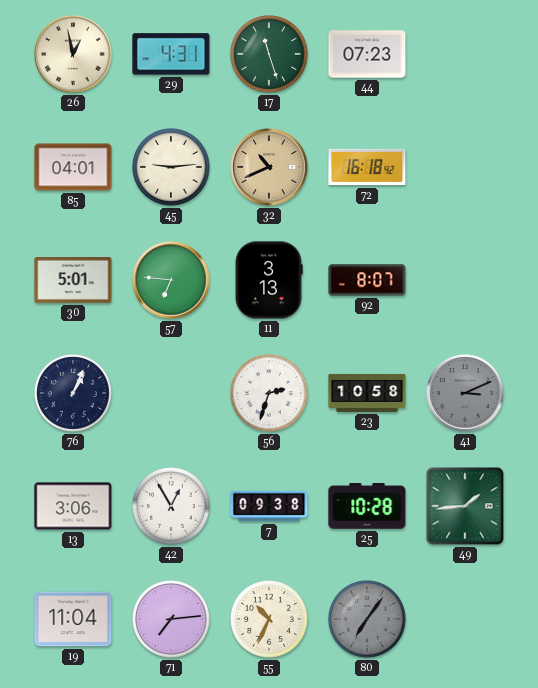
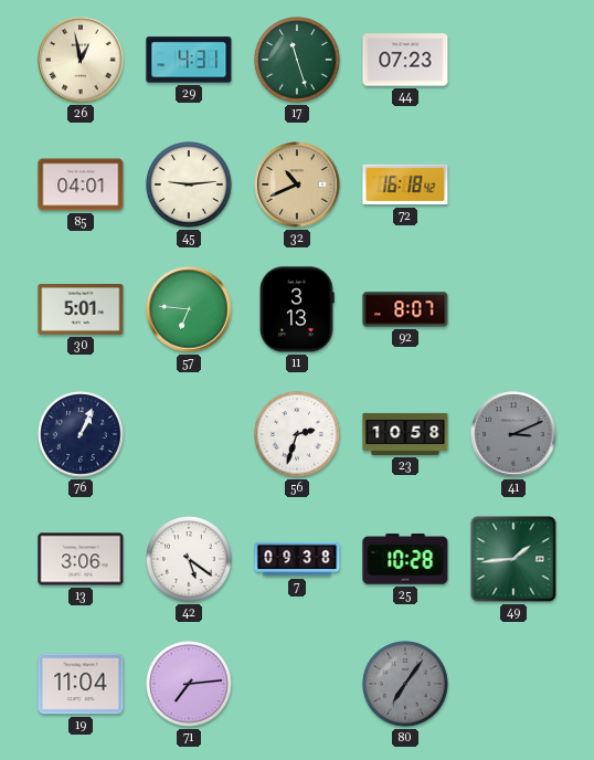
42: 12:55 -> 5:21
55: 10:34 -> none
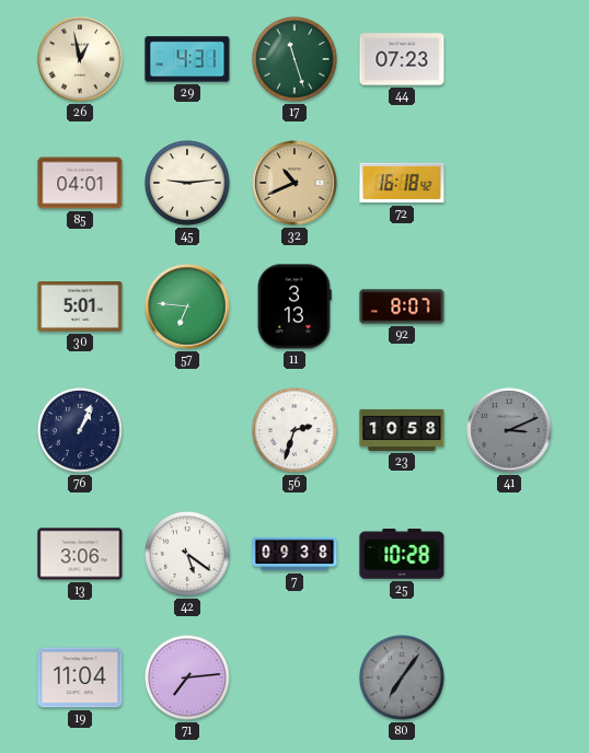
49: 1:44 -> none
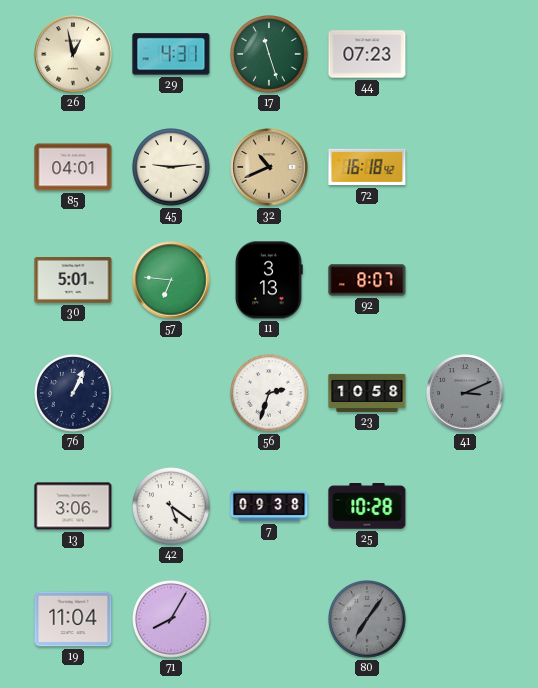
71: 7:14 -> 8:05
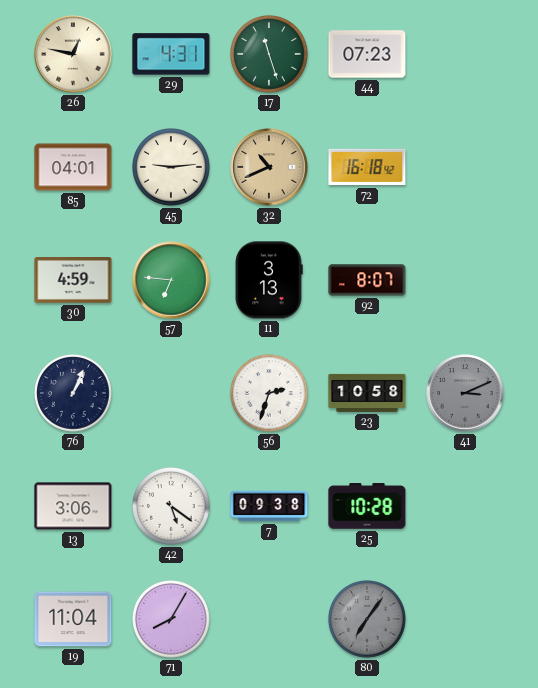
26: 12:58 -> 12:47
30: 5:01 -> 4:59
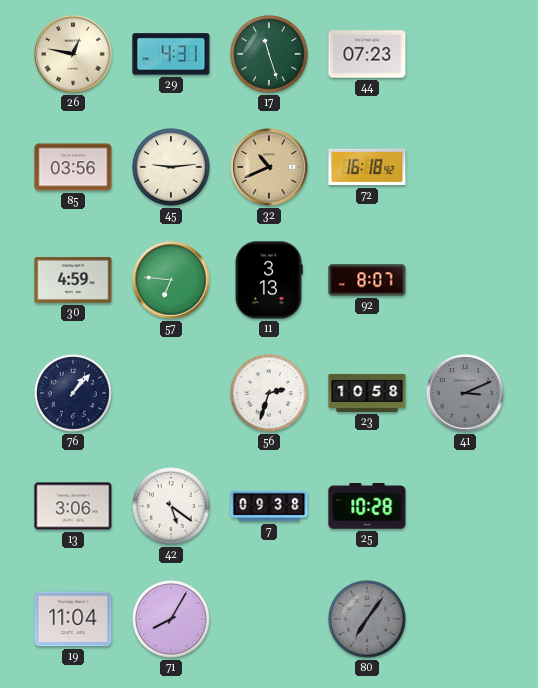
85: 04:01 -> 03:56
76: 1:04 -> 1:07
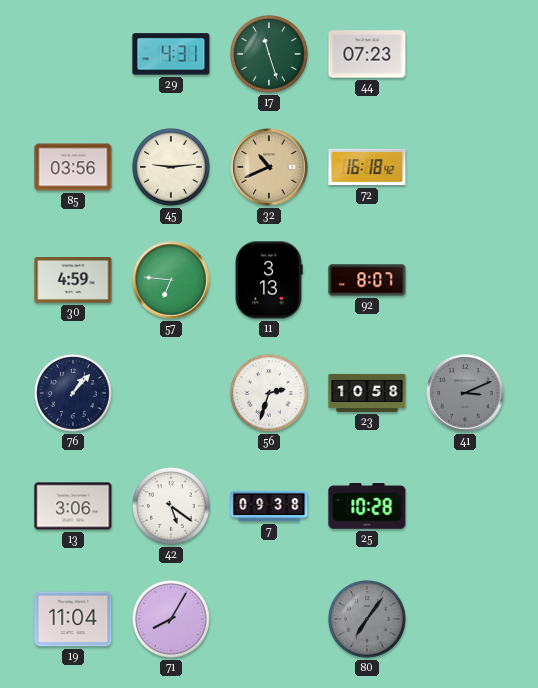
26: 12:47 -> none
